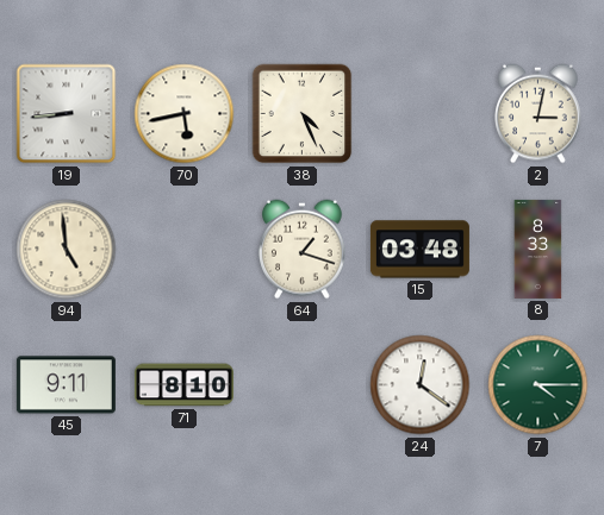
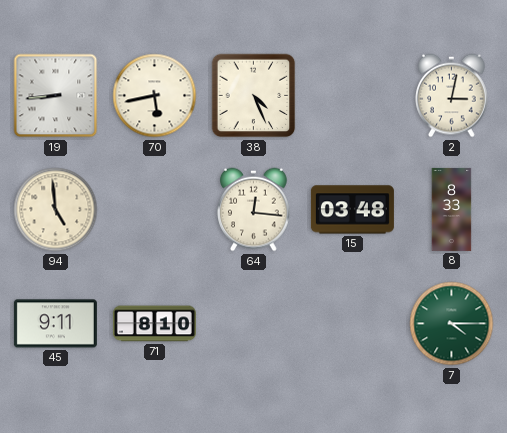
64: 1:18 -> 12:16
24: 12:21 -> none
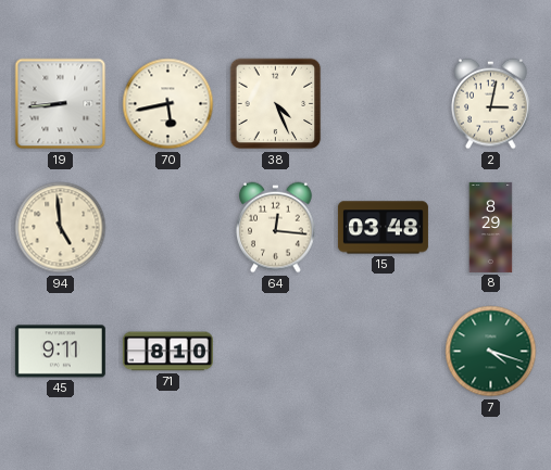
8: 8:33 -> 8:29
7: 4:15 -> 4:18
